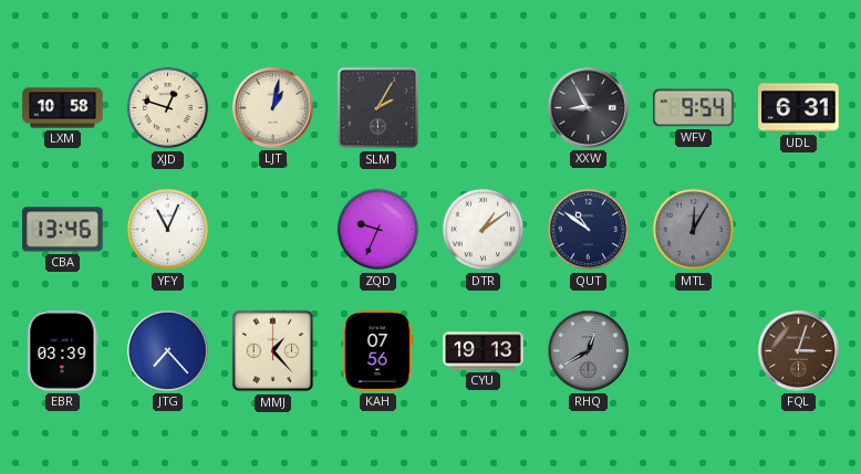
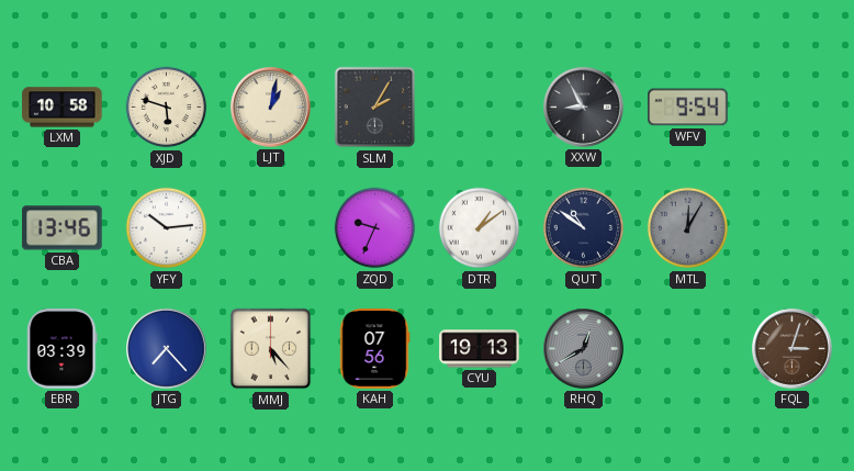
XJD: 12:48 -> 5:48
UDL: 6:31 -> none
YFY: 11:04 -> 10:14
MMJ: 1:23 -> 5:23
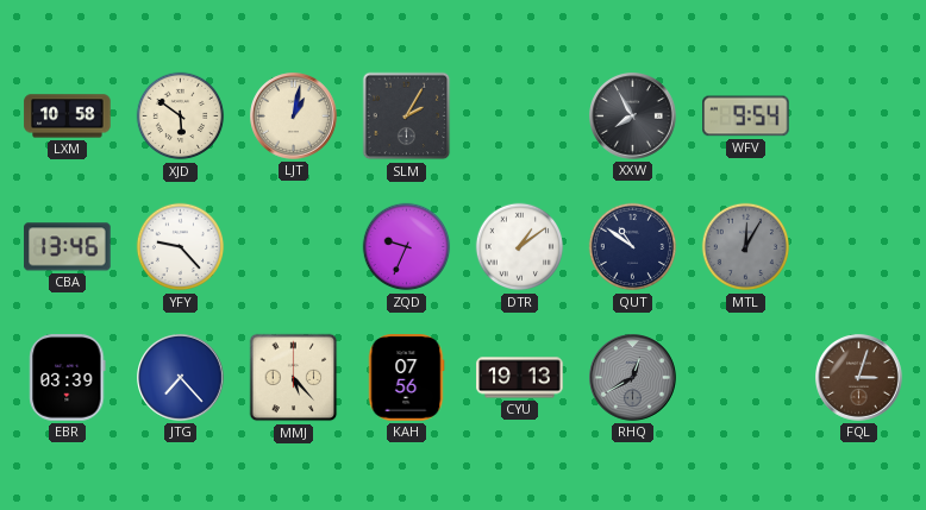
XJD: 5:48 -> 5:51
XXW: 8:55 -> 7:55
YFY: 10:14 -> 9:23
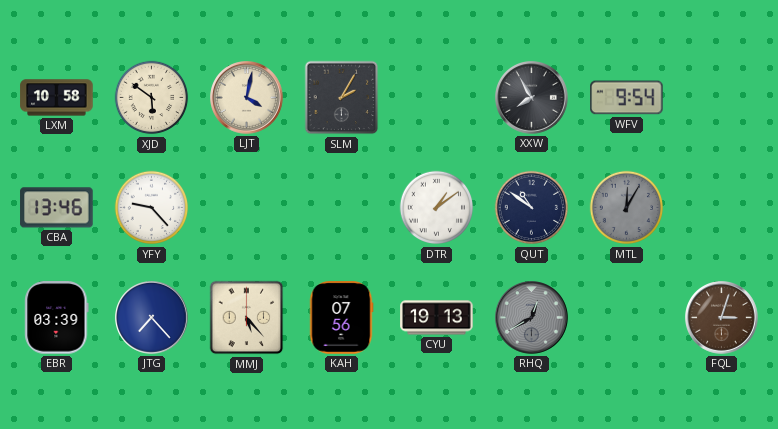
LJT: 1:02 -> 4:02
ZQD: 9:34 -> none
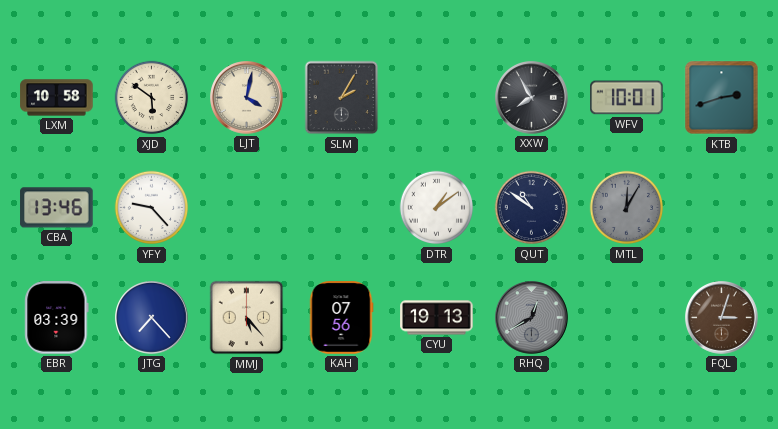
WFV: 9:54 -> 10:01
KTB: none -> 2:42
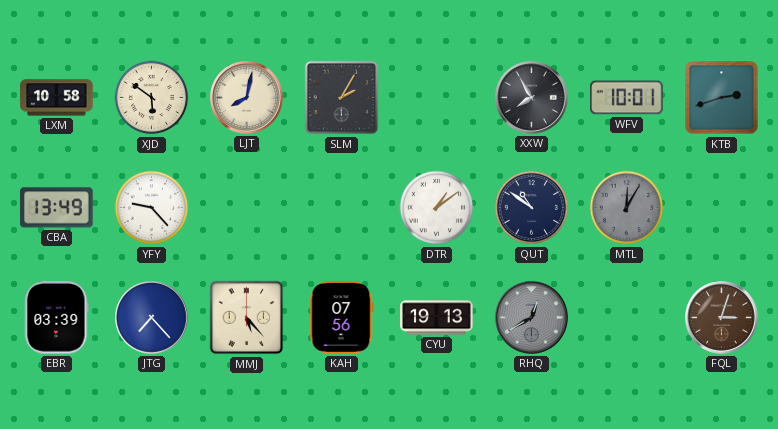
LJT: 4:02 -> 8:02
CBA: 13:46 -> 13:49
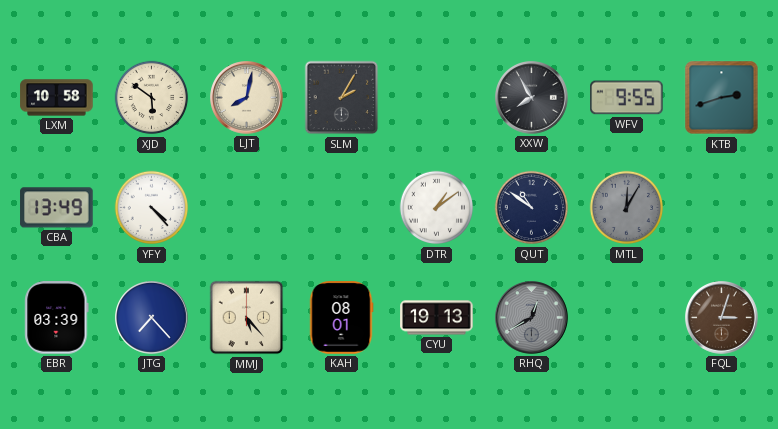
WFV: 10:01 -> 9:55
YFY: 9:23 -> 4:23
KAH: 07:56 -> 08:01
